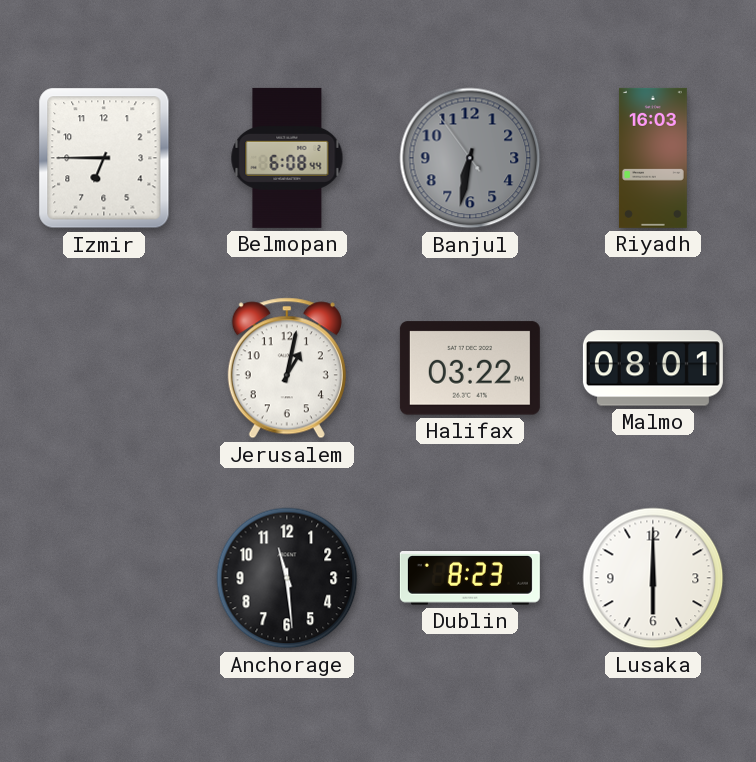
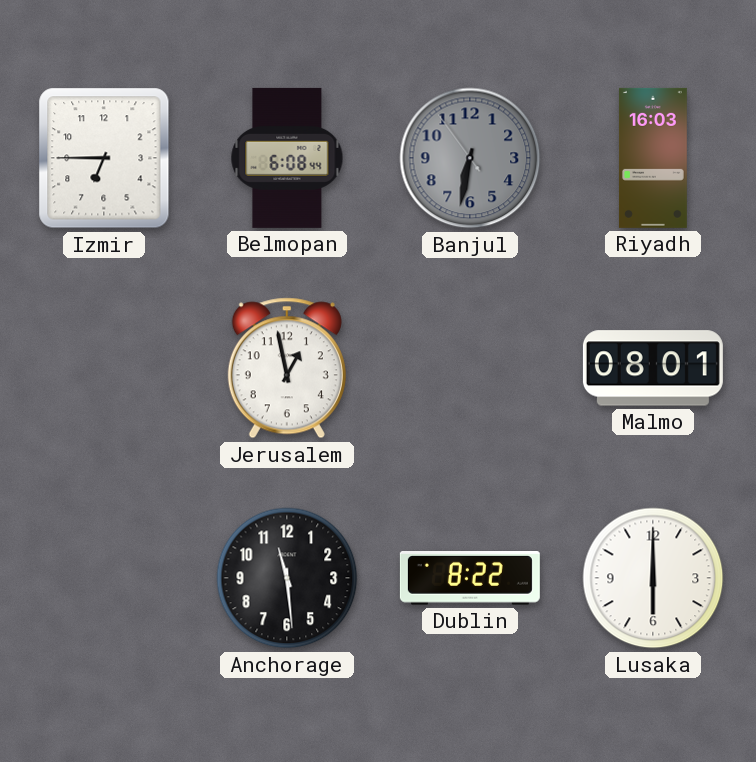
Jerusalem: 1:02 -> 12:58
Halifax: 03:22 -> none
Dublin: 8:23 -> 8:22
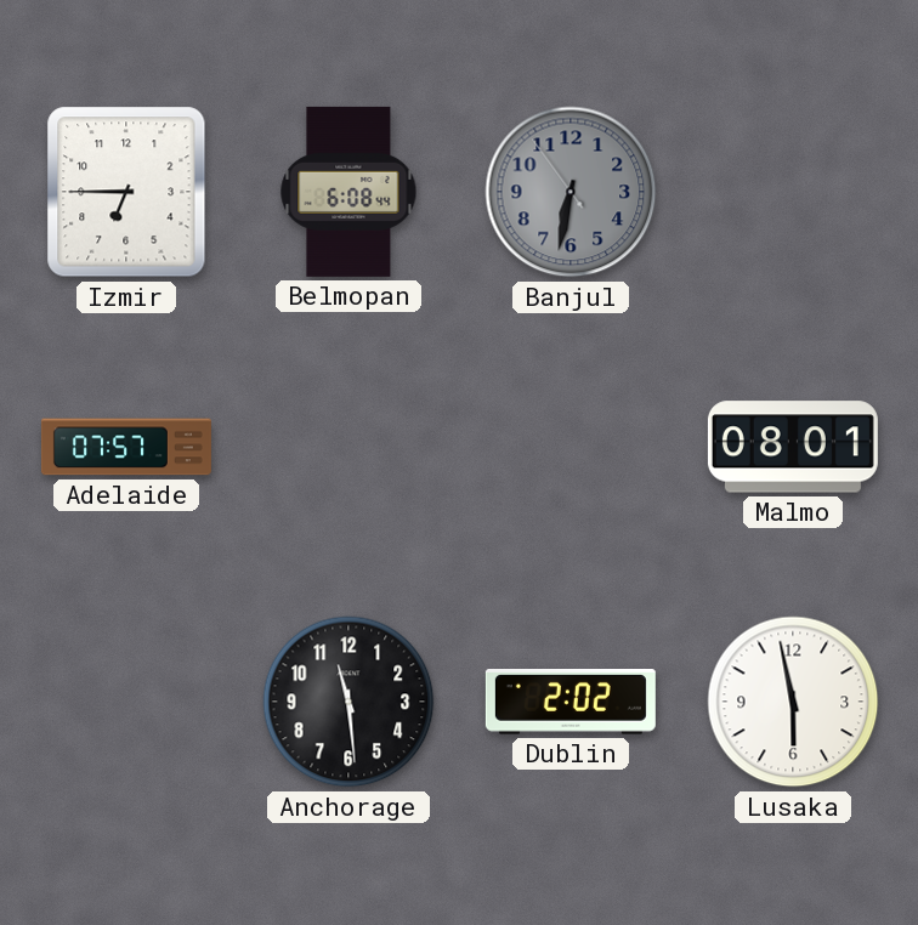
Riyadh: 16:03 -> none
Adelaide: none -> 07:57
Jerusalem: 12:58 -> none
Dublin: 8:22 -> 2:02
Lusaka: 6:00 -> 5:58
